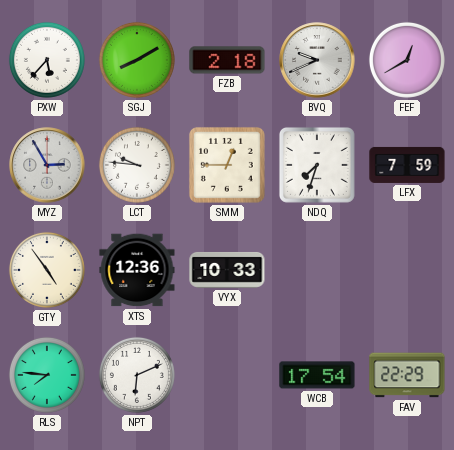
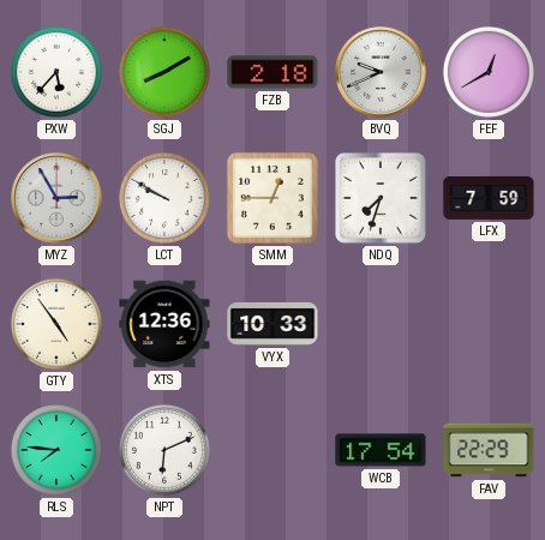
LCT: 9:46 -> 9:50
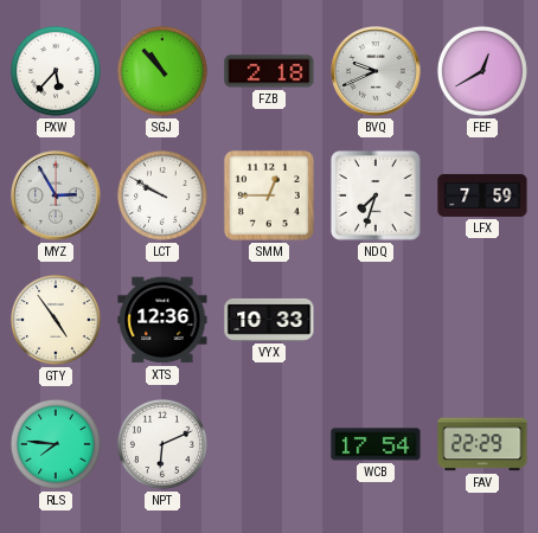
SGJ: 8:10 -> 10:53
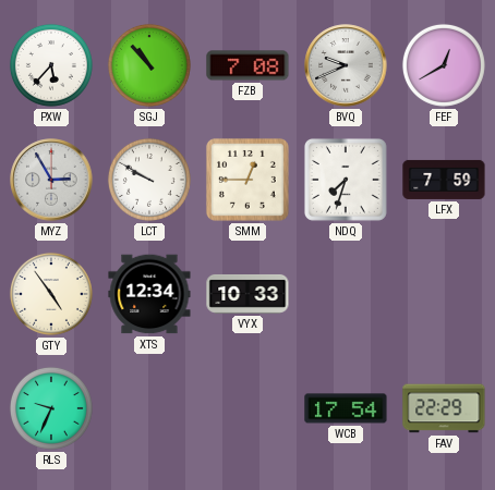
FZB: 2:18 -> 7:08
XTS: 12:36 -> 12:34
RLS: 7:46 -> 9:34
NPT: 6:11 -> none
